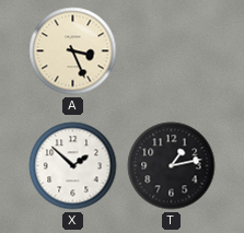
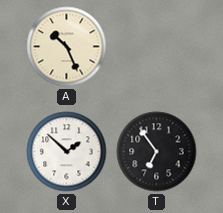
A: 3:26 -> 10:26
T: 1:13 -> 6:54
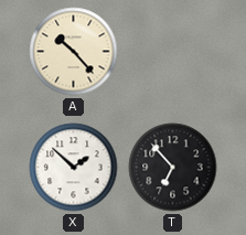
A: 10:26 -> 10:23
T: 6:54 -> 6:53
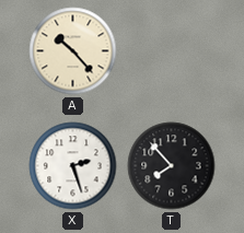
X: 1:52 -> 2:27
T: 6:53 -> 7:53
